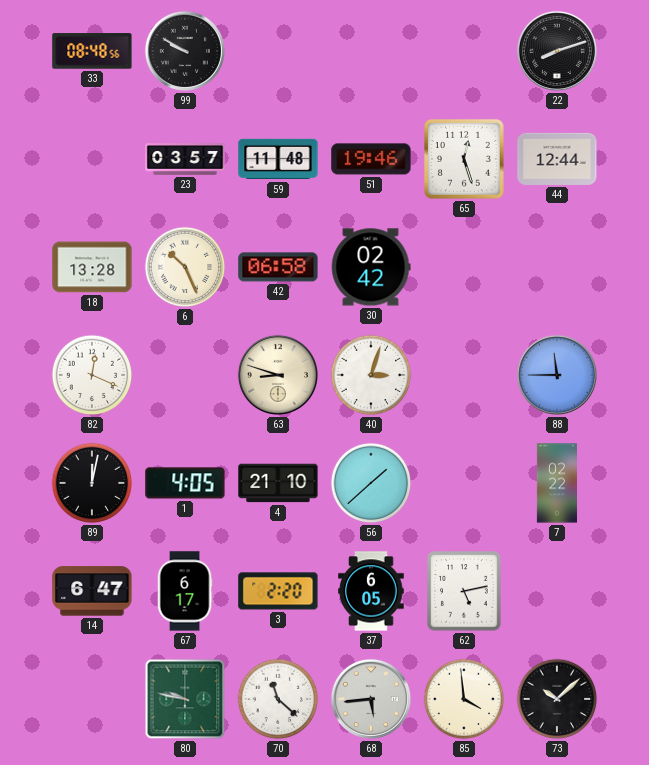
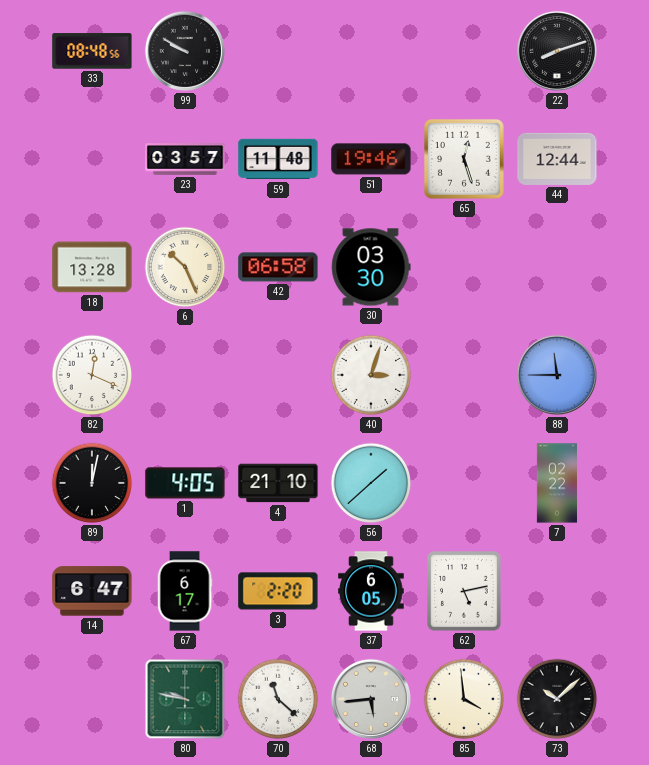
30: 02:42 -> 03:30
63: 8:48 -> none
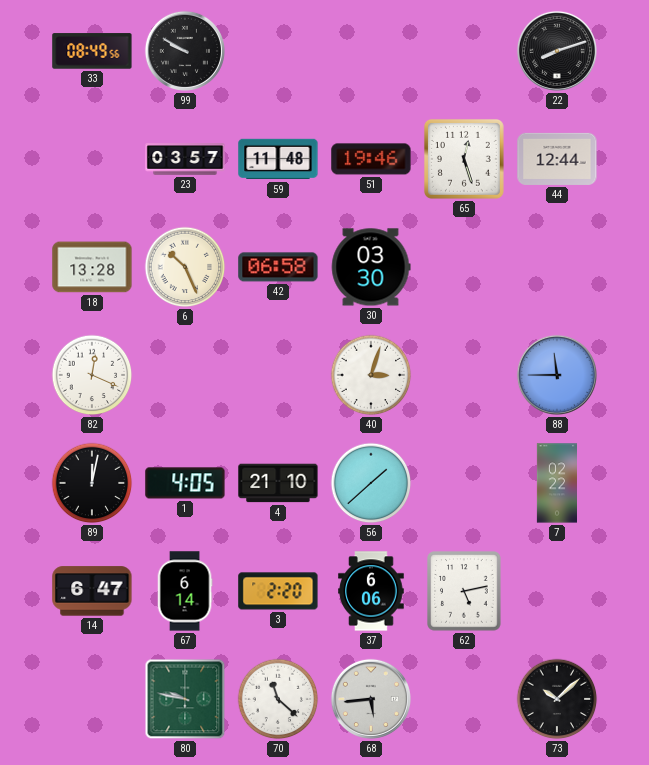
33: 08:48 -> 08:49
67: 6:17 -> 6:14
37: 6:05 -> 6:06
85: 3:59 -> none
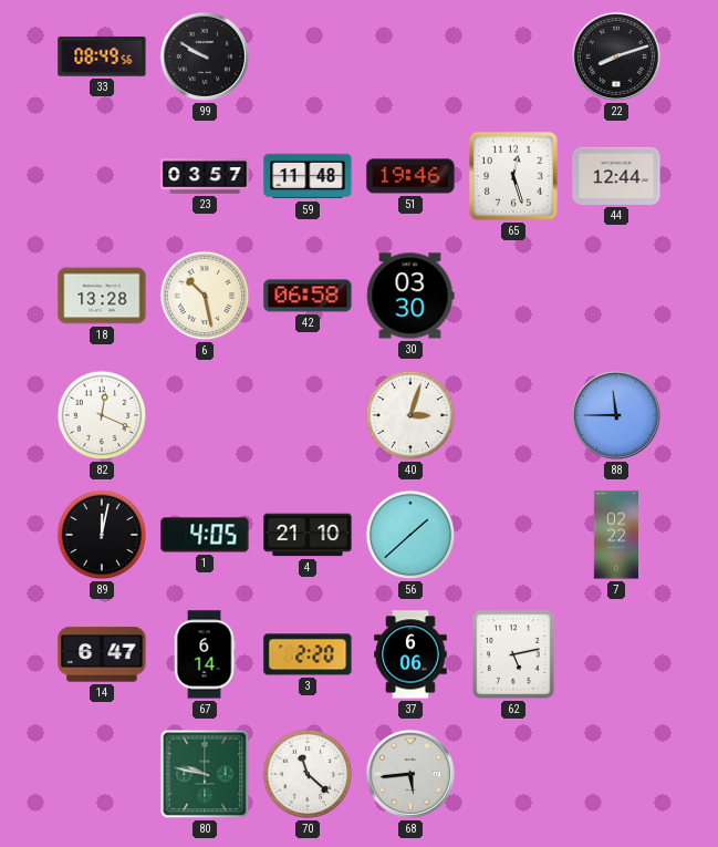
6: 10:26 -> 10:28
73: 10:08 -> none
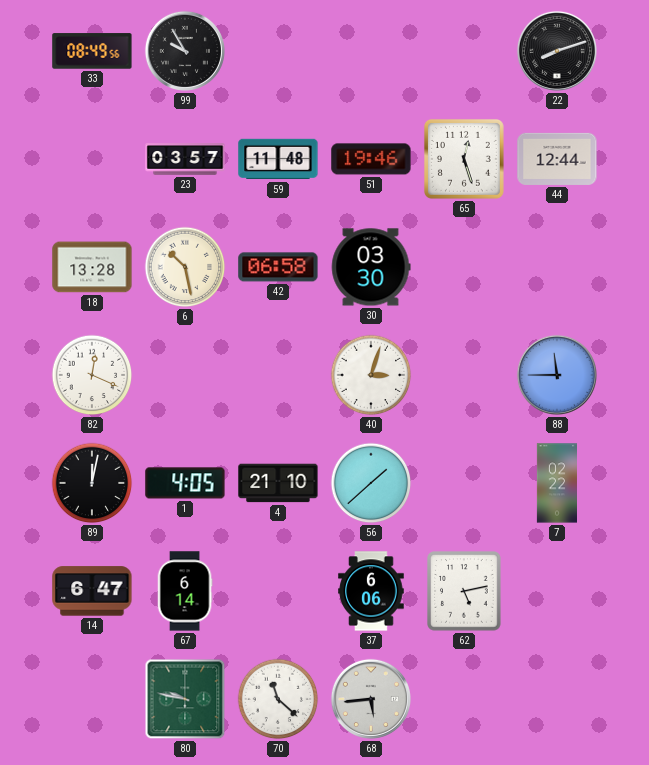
99: 9:50 -> 9:55
3: 2:20 -> none
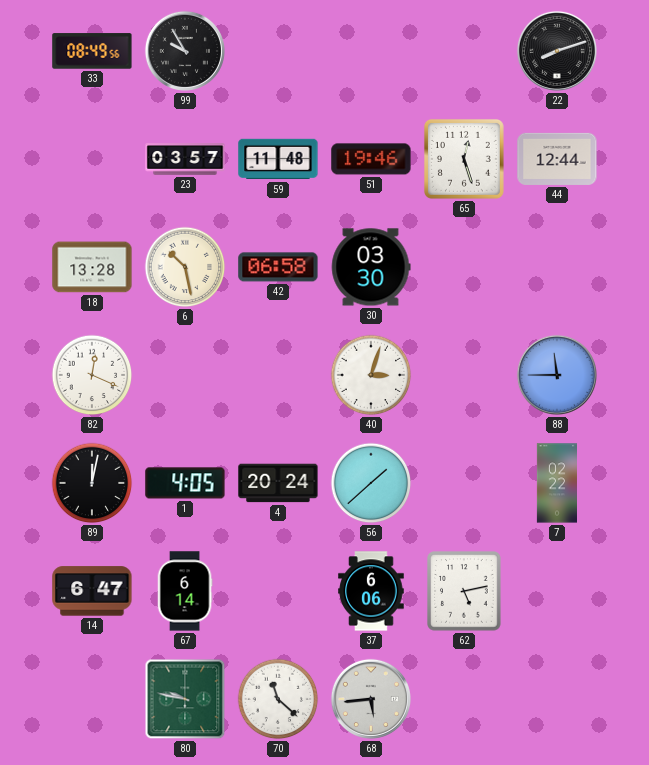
4: 21:10 -> 20:24
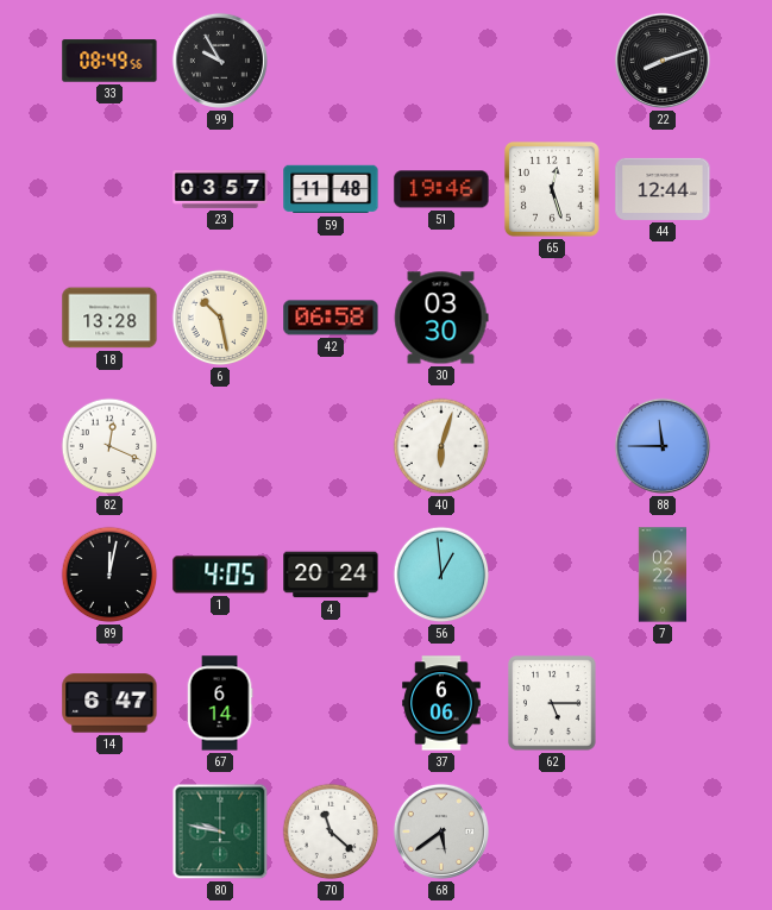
40: 3:03 -> 6:03
56: 1:38 -> 12:59
62: 5:13 -> 5:15
68: 5:44 -> 5:39
